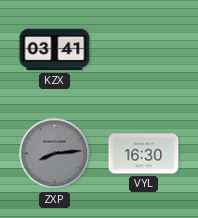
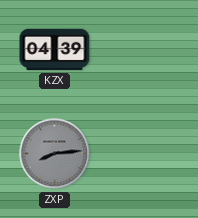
KZX: 03:41 -> 04:39
VYL: 16:30 -> none
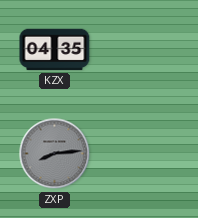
KZX: 04:39 -> 04:35
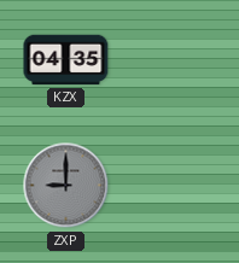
ZXP: 8:14 -> 9:00
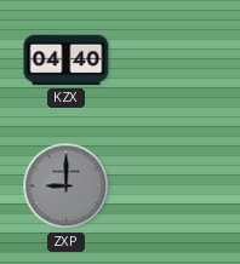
KZX: 04:35 -> 04:40
